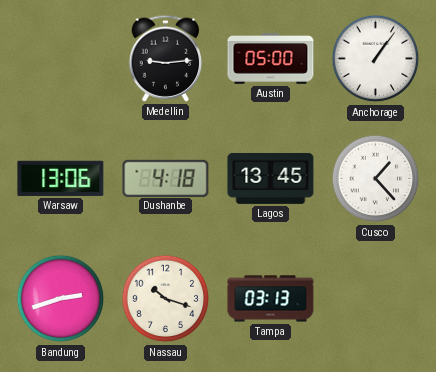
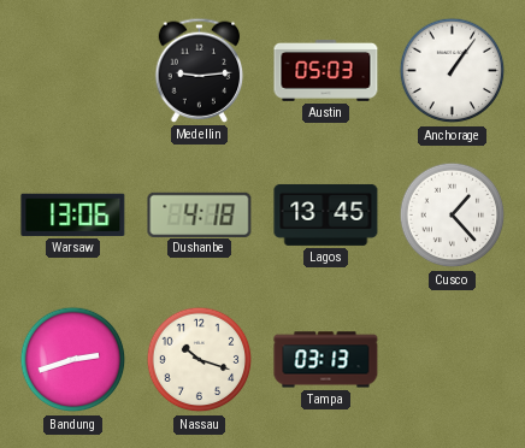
Austin: 05:00 -> 05:03
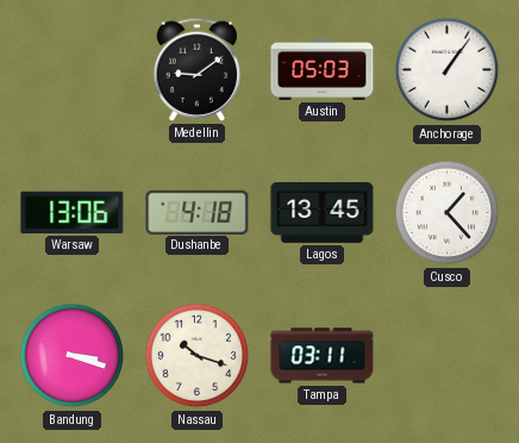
Medellin: 9:14 -> 9:09
Bandung: 2:42 -> 3:18
Tampa: 03:13 -> 03:11
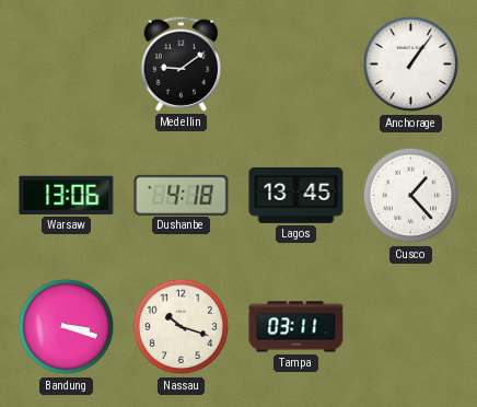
Austin: 05:03 -> none
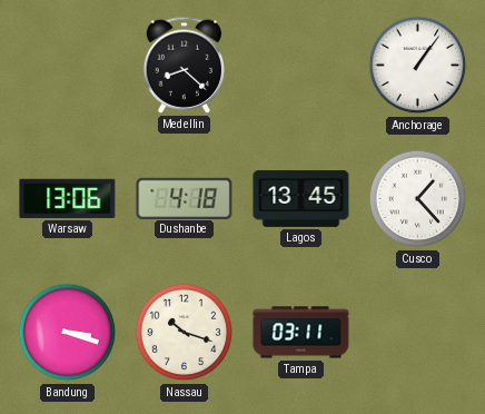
Medellin: 9:09 -> 8:22
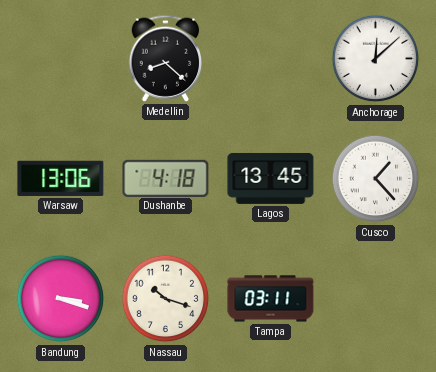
Anchorage: 1:06 -> 12:08
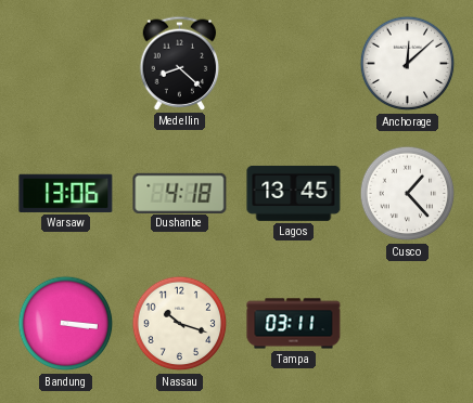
Bandung: 3:18 -> 3:16
